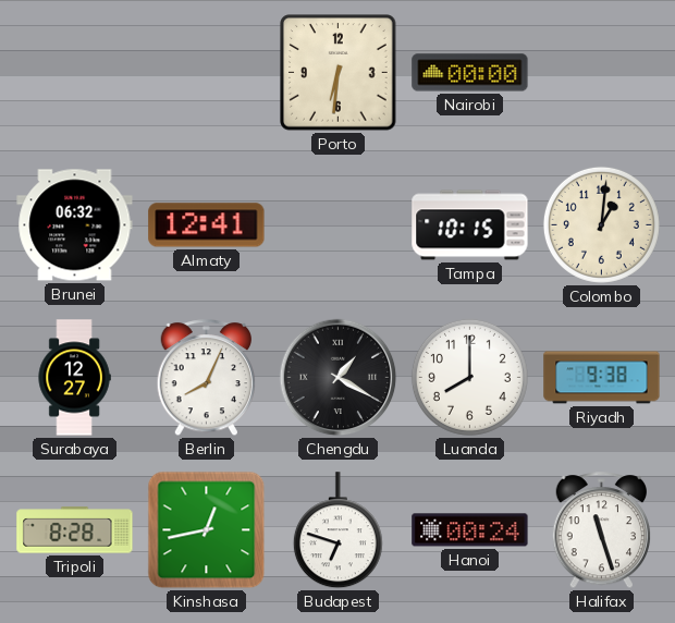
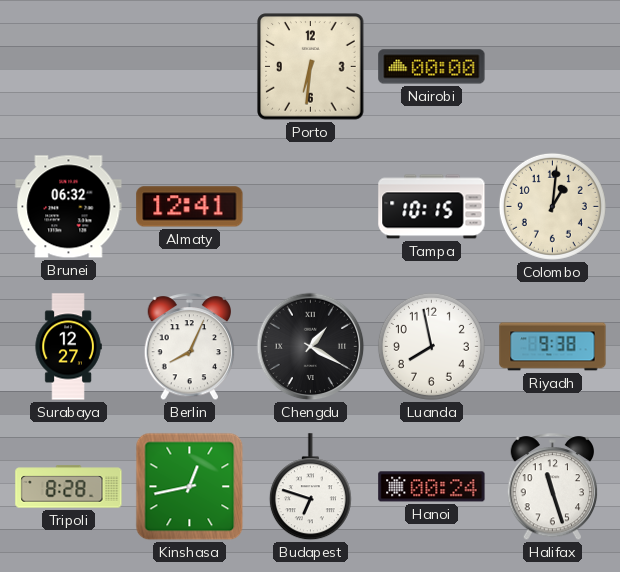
Luanda: 8:00 -> 7:58
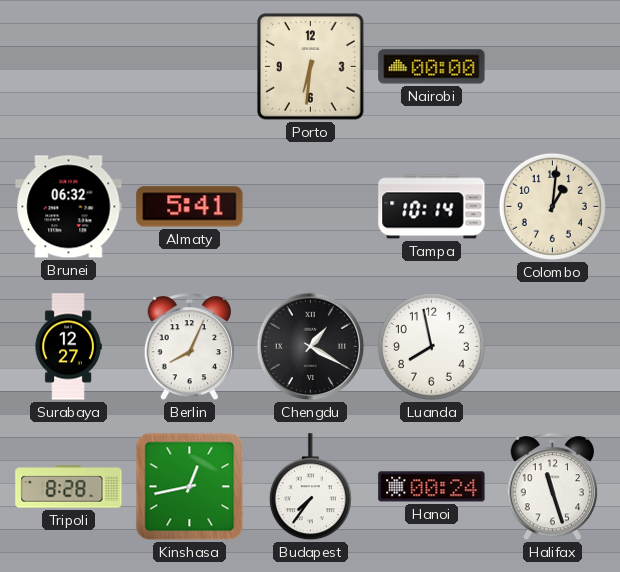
Almaty: 12:41 -> 5:41
Tampa: 10:15 -> 10:14
Riyadh: 9:38 -> none
Budapest: 6:48 -> 7:36
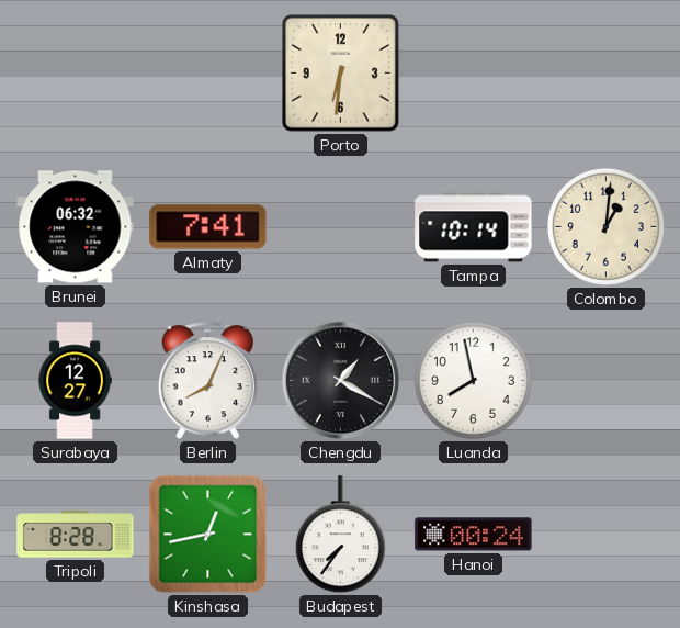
Nairobi: 00:00 -> none
Almaty: 5:41 -> 7:41
Halifax: 11:27 -> none
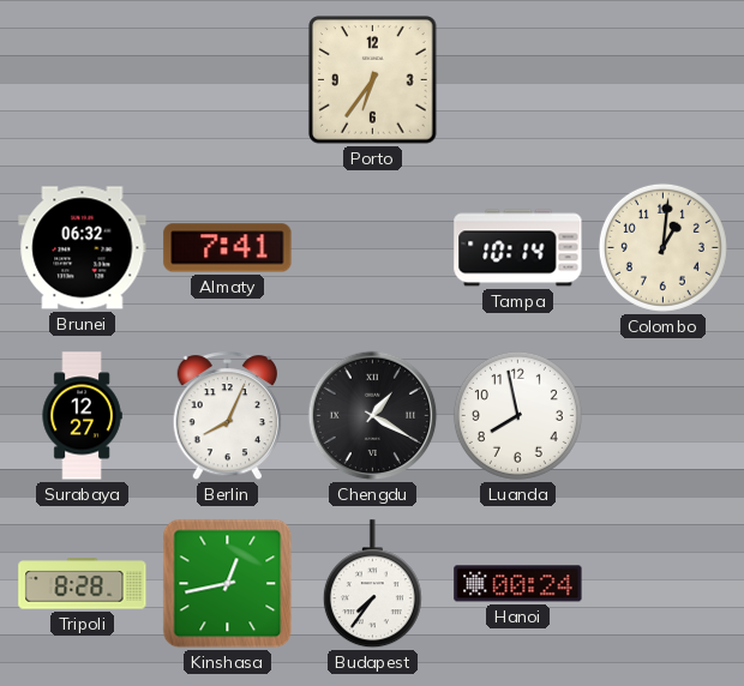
Porto: 6:31 -> 6:36
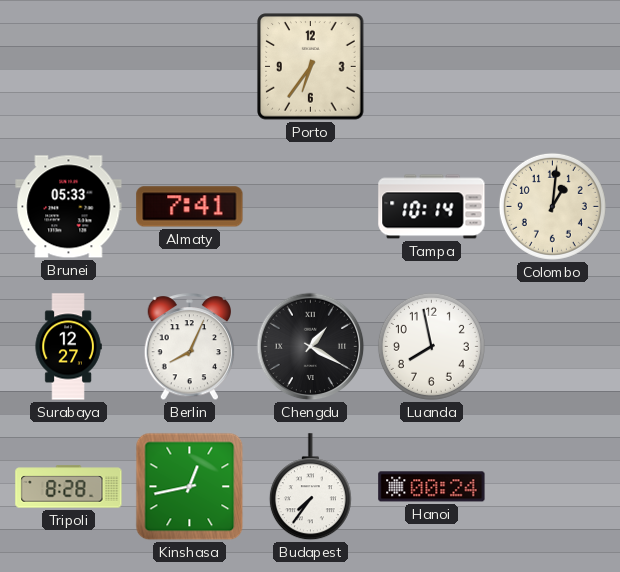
Brunei: 06:32 -> 05:33
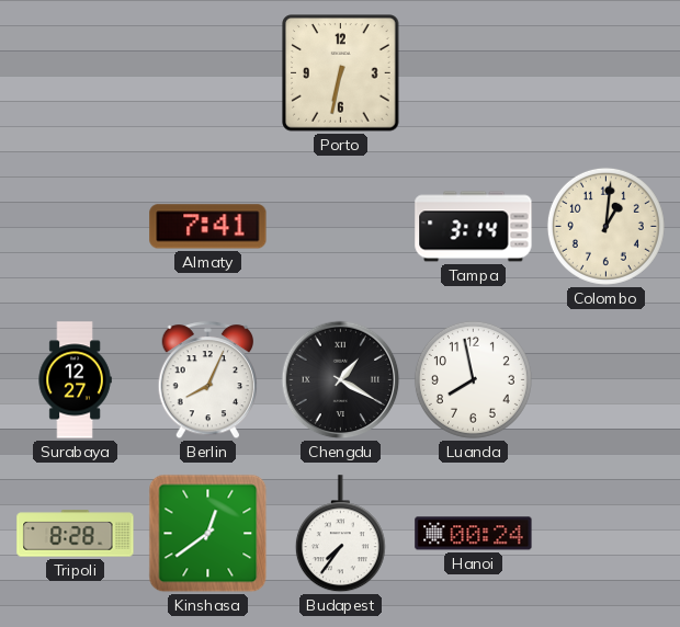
Porto: 6:36 -> 6:32
Brunei: 05:33 -> none
Tampa: 10:14 -> 3:14
Kinshasa: 12:43 -> 12:39
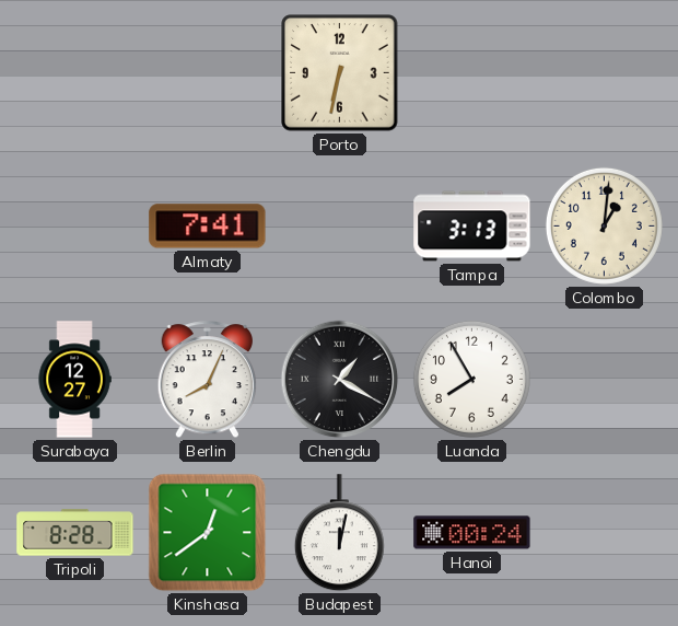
Tampa: 3:14 -> 3:13
Luanda: 7:58 -> 7:55
Budapest: 7:36 -> 12:02
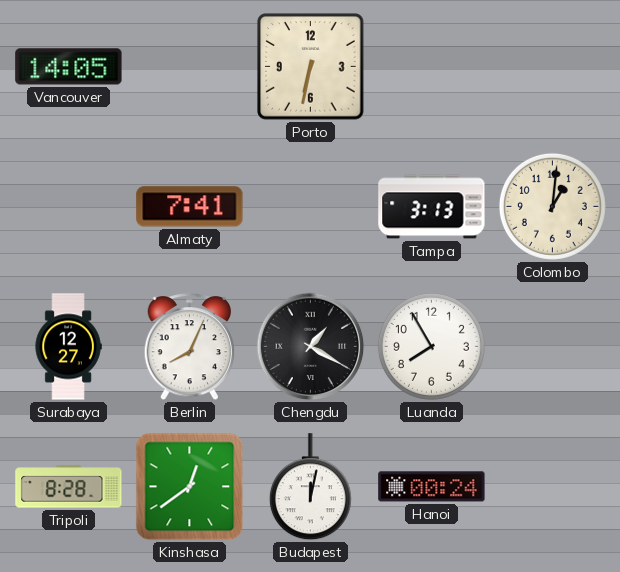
Vancouver: none -> 14:05
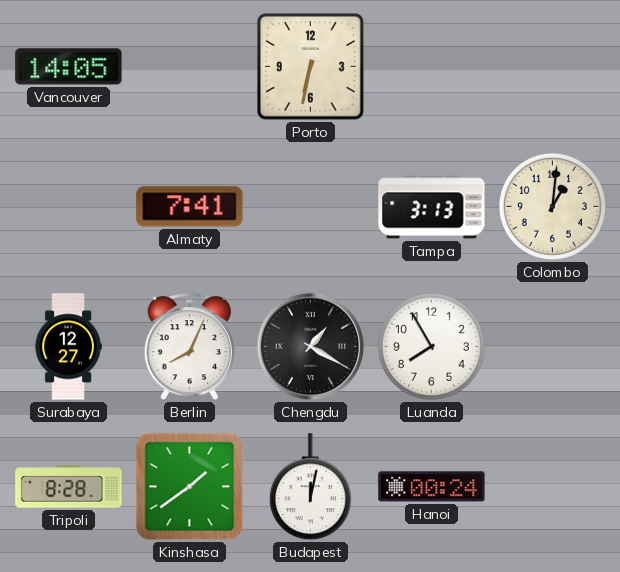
Kinshasa: 12:39 -> 1:39
